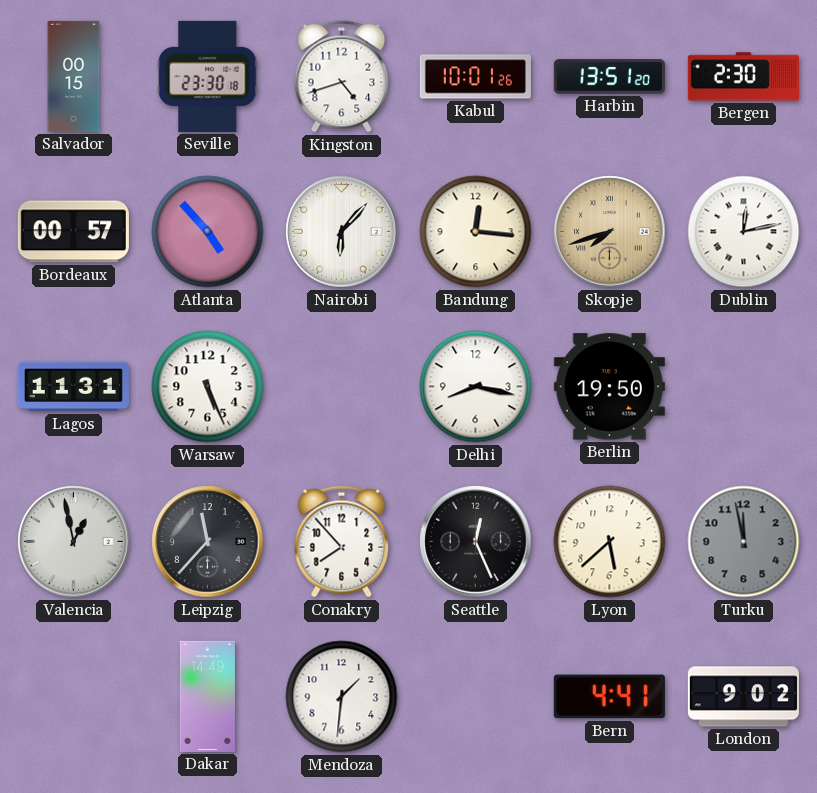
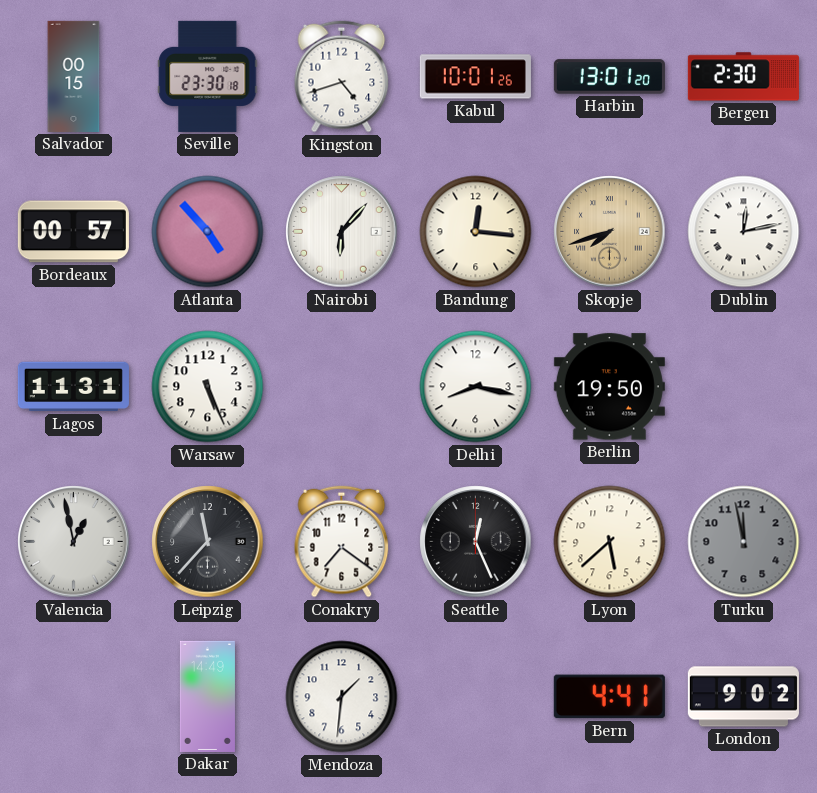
Harbin: 13:51 -> 13:01
Conakry: 7:53 -> 7:21
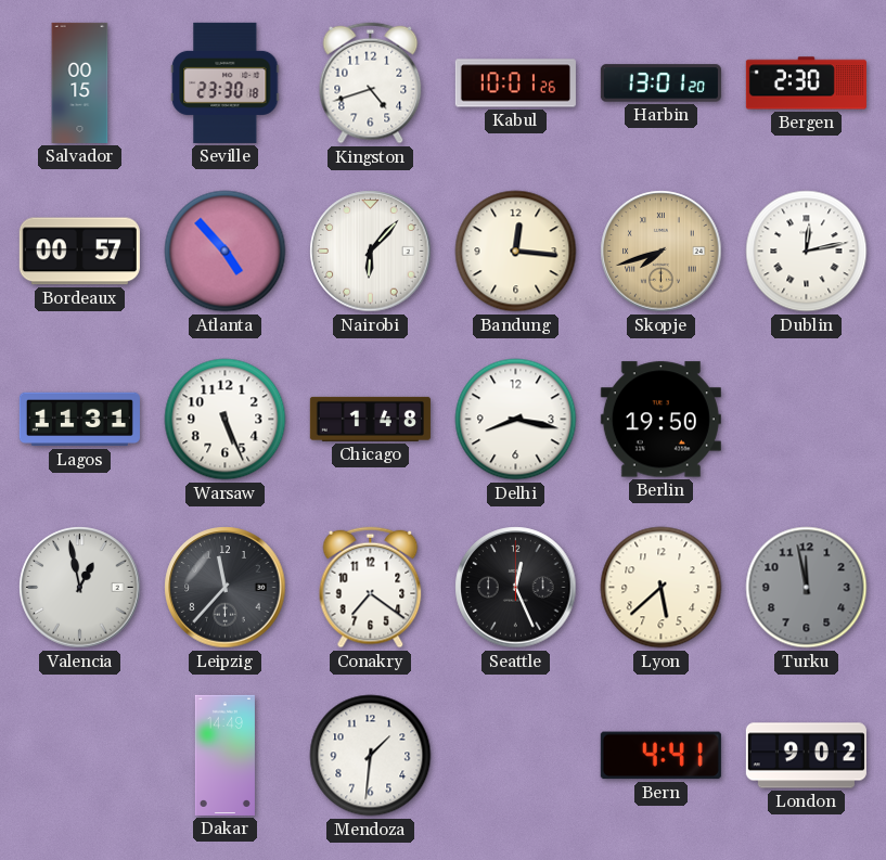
Chicago: none -> 1:48
